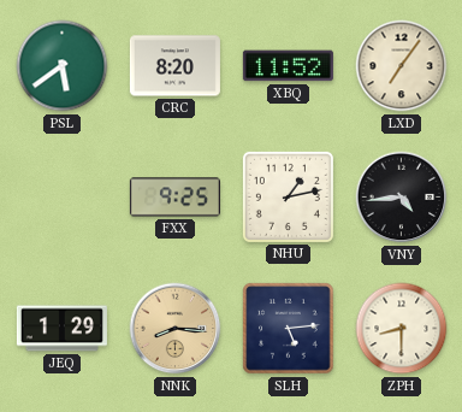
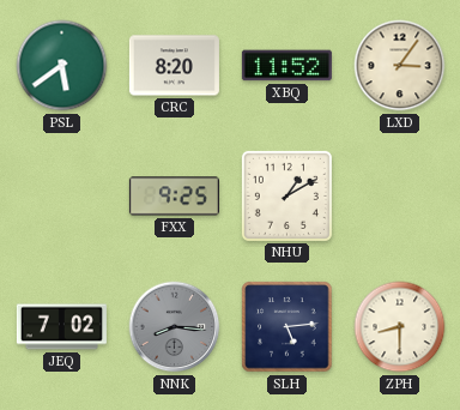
LXD: 7:06 -> 3:06
NHU: 1:13 -> 1:10
VNY: 4:44 -> none
JEQ: 1:29 -> 7:02
NNK dial: champagne -> grey
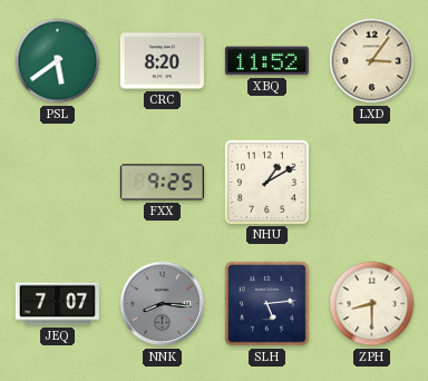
JEQ: 7:02 -> 7:07
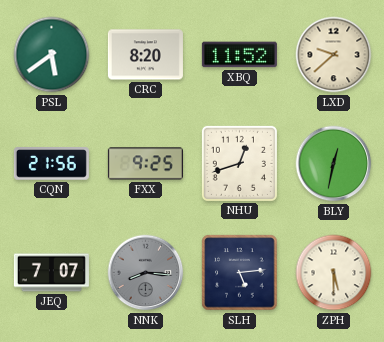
LXD: 3:06 -> 9:38
CQN: none -> 21:56
NHU: 1:10 -> 12:42
BLY: none -> 12:32
ZPH: 8:30 -> 5:30
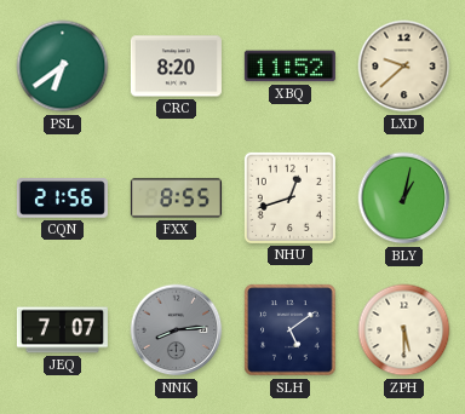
PSL: 5:39 -> 6:39
FXX: 9:25 -> 8:55
BLY: 12:32 -> 1:02
NNK: 8:16 -> 8:14
SLH: 5:14 -> 5:09
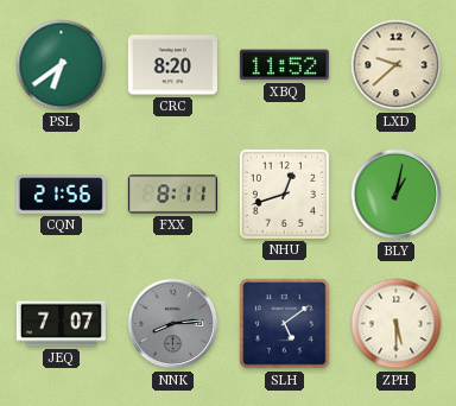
FXX: 8:55 -> 8:11
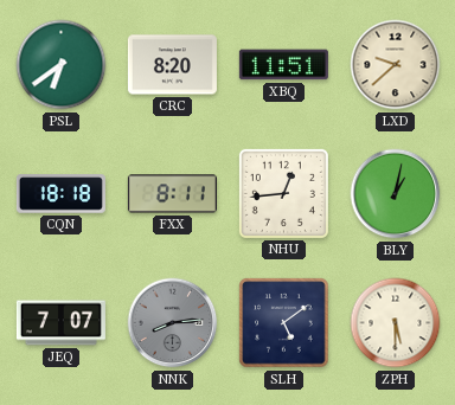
XBQ: 11:52 -> 11:51
CQN: 21:56 -> 18:18
NHU: 12:42 -> 12:44
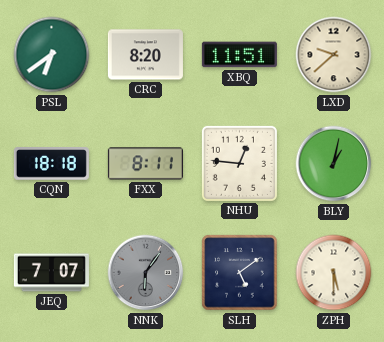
NHU: 12:44 -> 12:46
NNK: 8:14 -> 6:06
